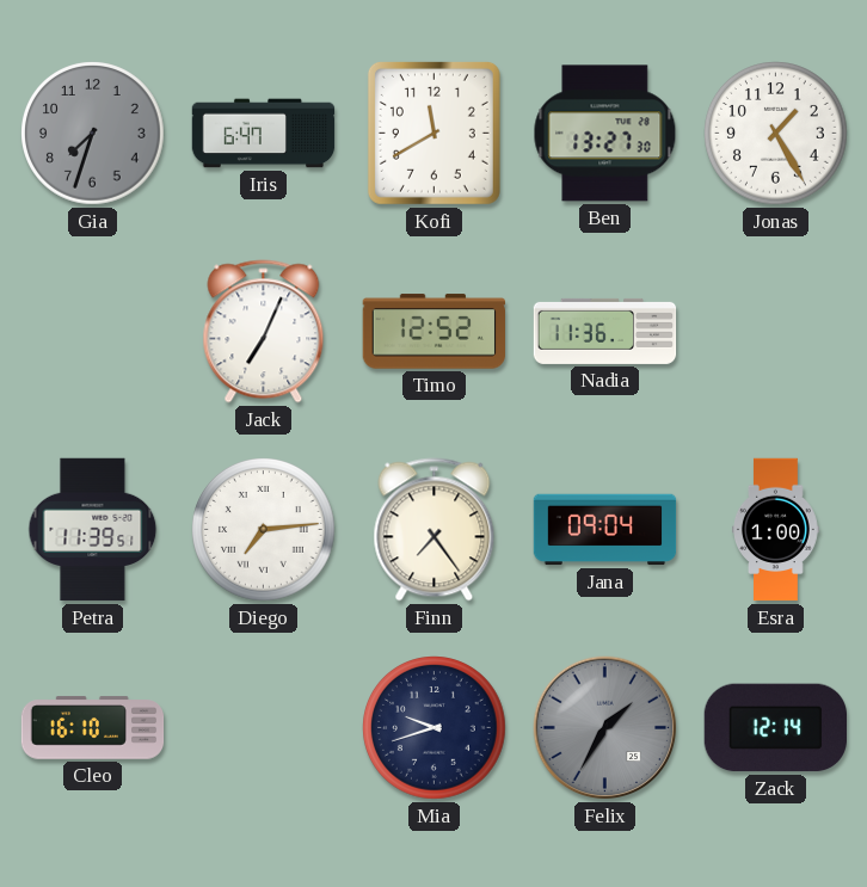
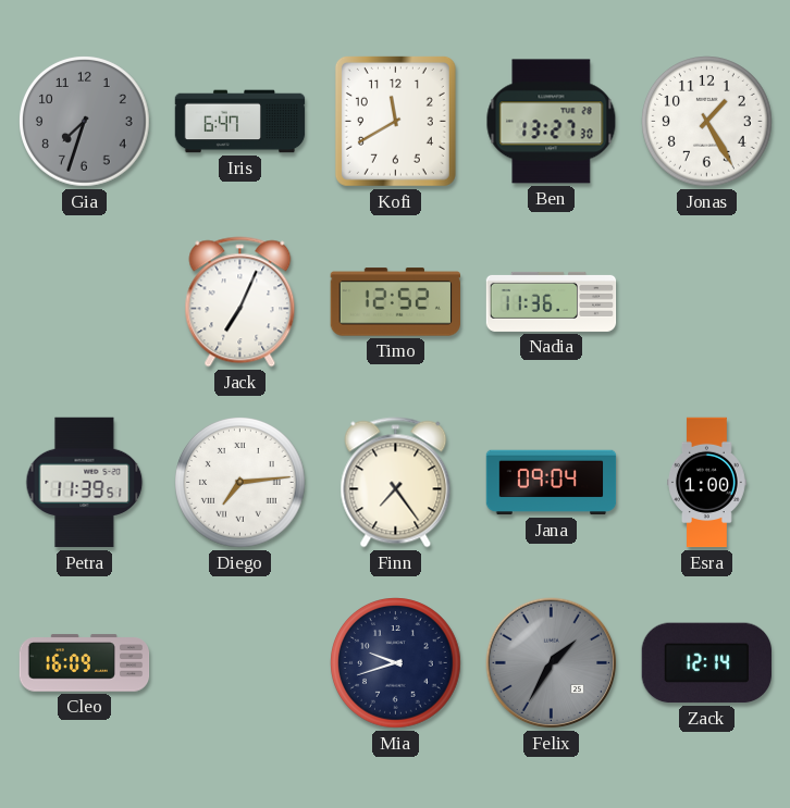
Cleo: 16:10 -> 16:09
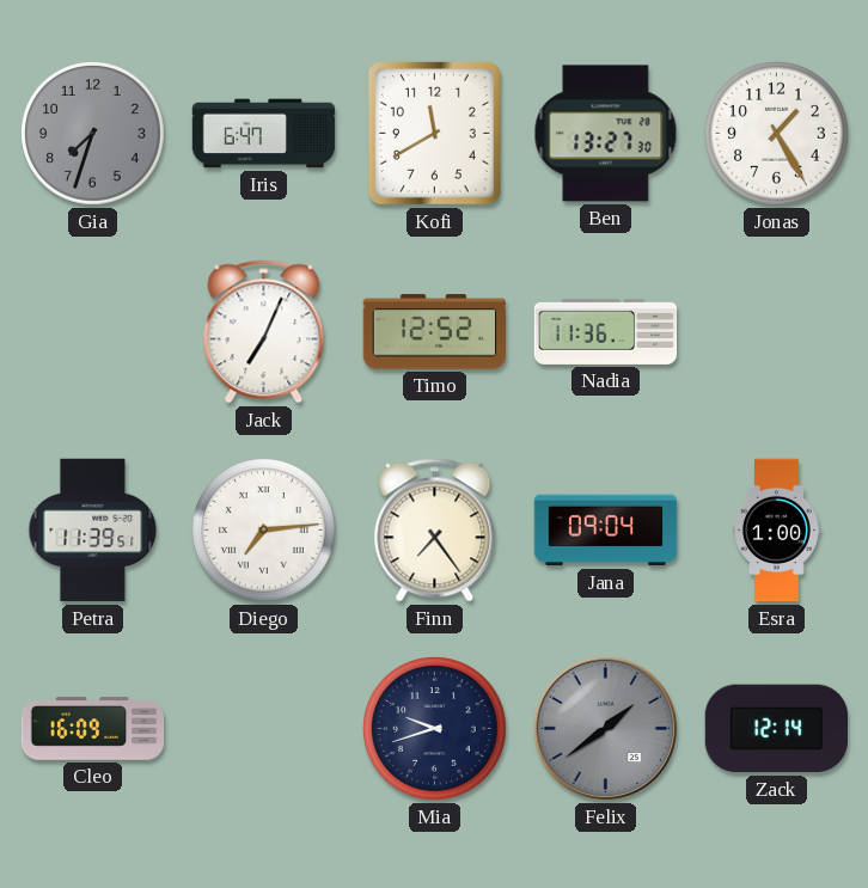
Felix: 1:35 -> 1:39
